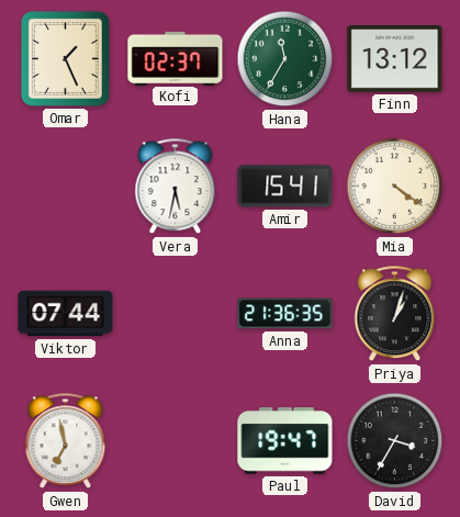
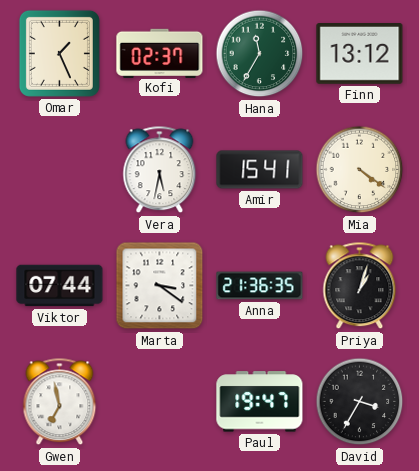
Marta: none -> 3:21
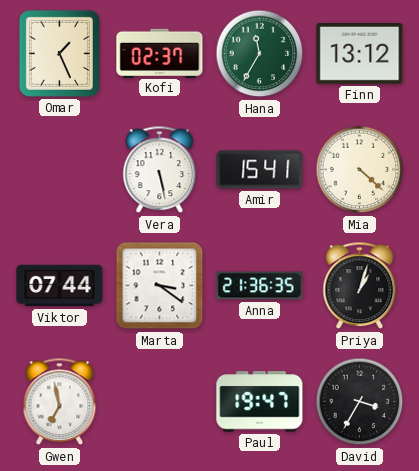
Vera: 5:32 -> 5:28
Mia: 4:21 -> 4:22
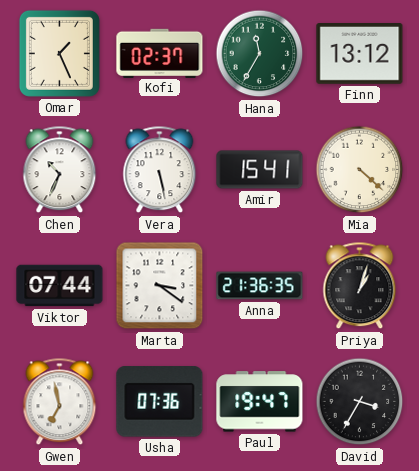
Chen: none -> 10:34
Usha: none -> 07:36
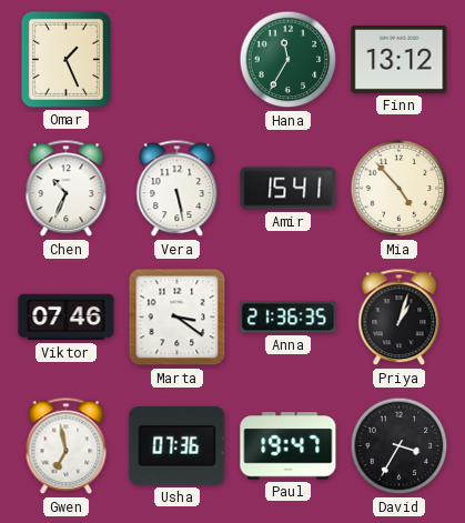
Kofi: 02:37 -> none
Mia: 4:22 -> 4:53
Viktor: 07:44 -> 07:46
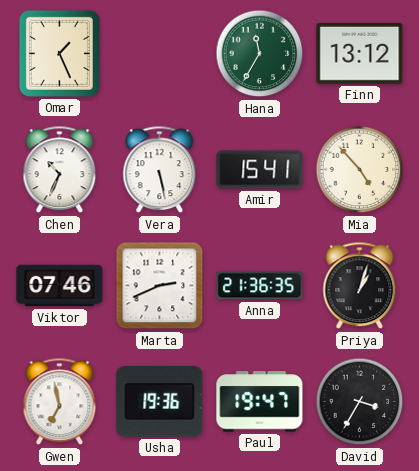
Marta: 3:21 -> 2:41
Usha: 07:36 -> 19:36
